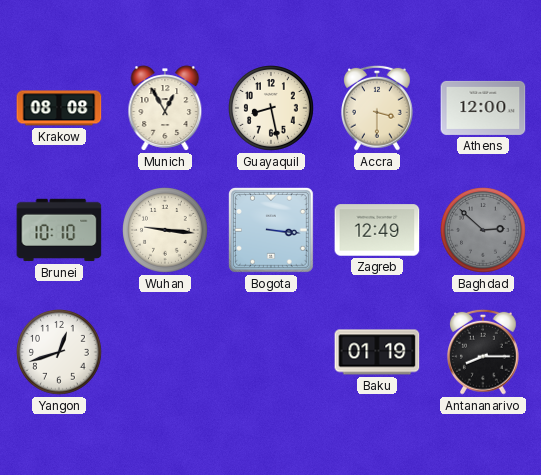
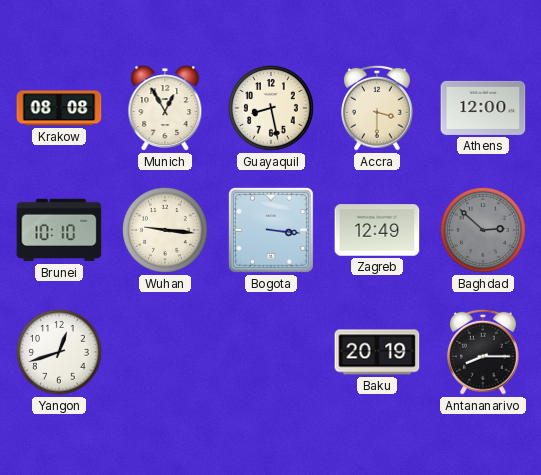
Baku: 01:19 -> 20:19
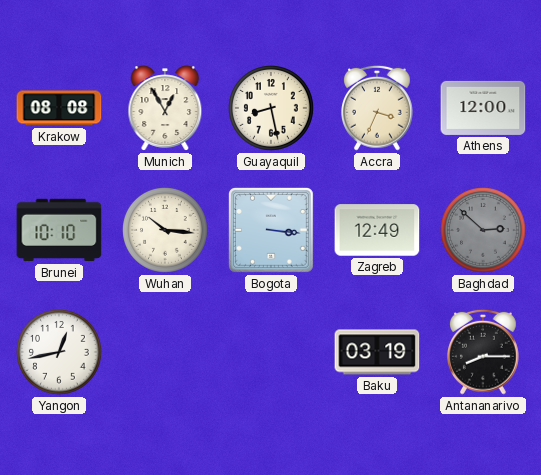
Accra: 3:30 -> 3:34
Wuhan: 9:16 -> 10:16
Yangon: 12:42 -> 12:43
Baku: 20:19 -> 03:19
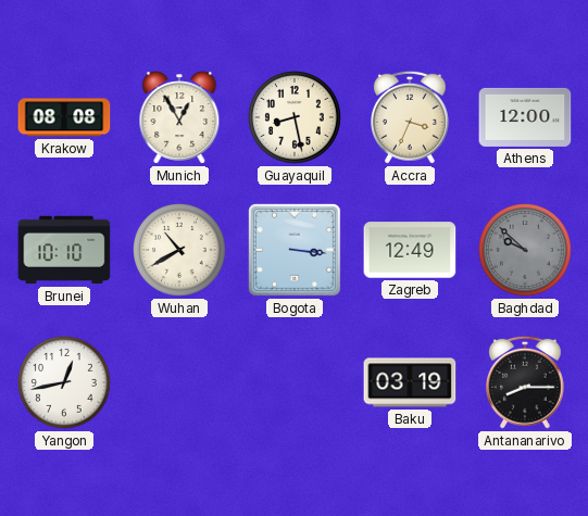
Wuhan: 10:16 -> 10:40
Baghdad: 2:52 -> 9:52
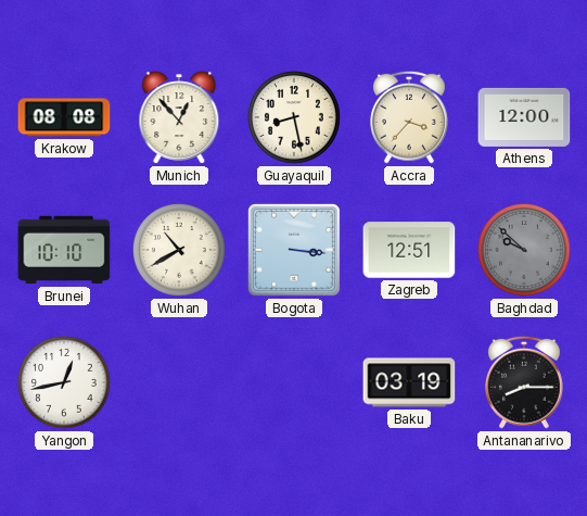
Munich: 12:55 -> 12:53
Accra: 3:34 -> 3:37
Zagreb: 12:49 -> 12:51
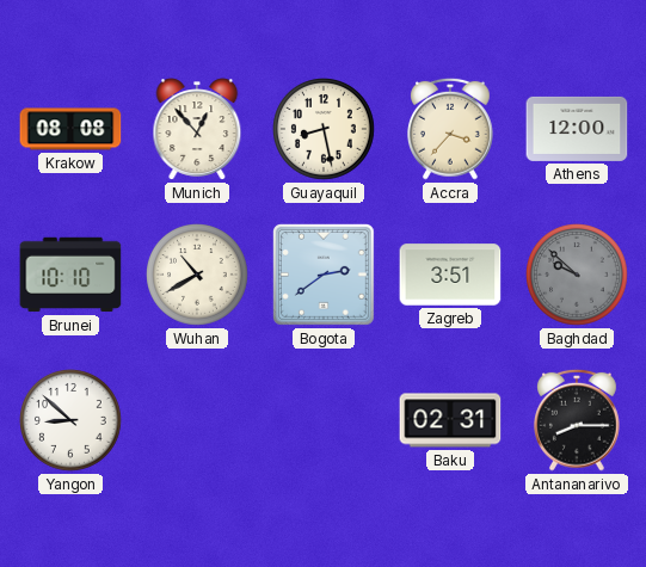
Bogota: 3:16 -> 2:39
Zagreb: 12:51 -> 3:51
Yangon: 12:43 -> 8:52
Baku: 03:19 -> 02:31
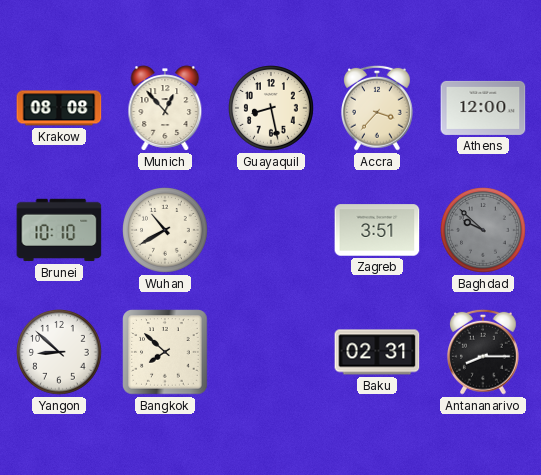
Bogota: 2:39 -> none
Bangkok: none -> 7:52
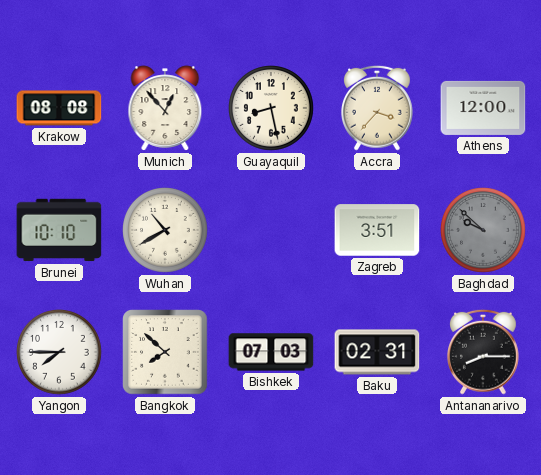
Yangon: 8:52 -> 7:45
Bishkek: none -> 07:03
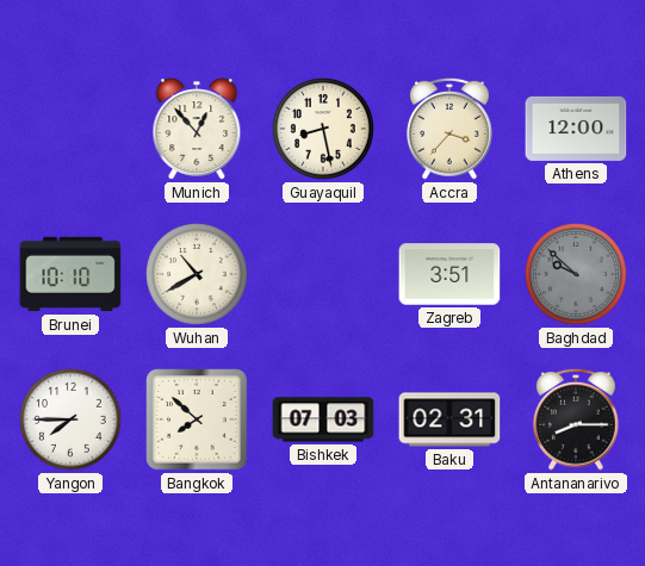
Krakow: 08:08 -> none
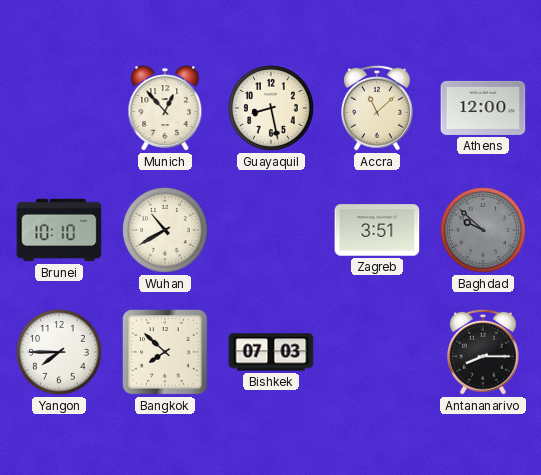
Accra: 3:37 -> 11:08
Baku: 02:31 -> none
